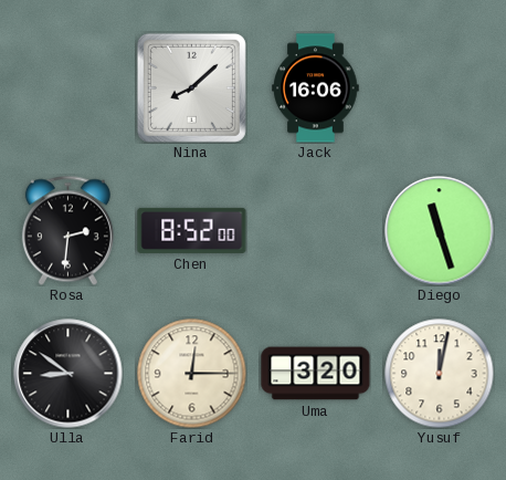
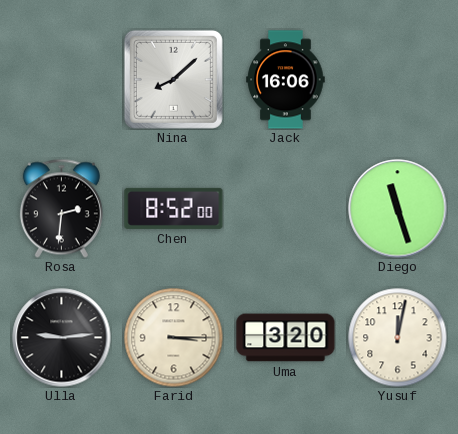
Ulla: 8:51 -> 9:14
Farid: 12:15 -> 3:15
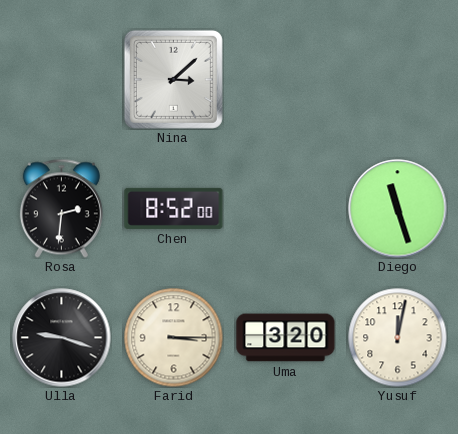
Nina: 8:08 -> 3:08
Jack: 16:06 -> none
Ulla: 9:14 -> 9:18
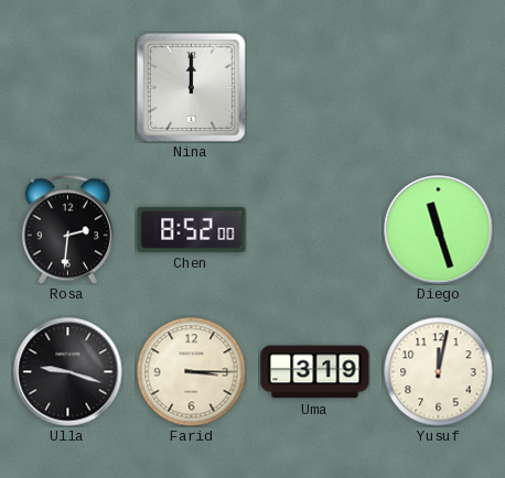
Nina: 3:08 -> 12:00
Uma: 3:20 -> 3:19
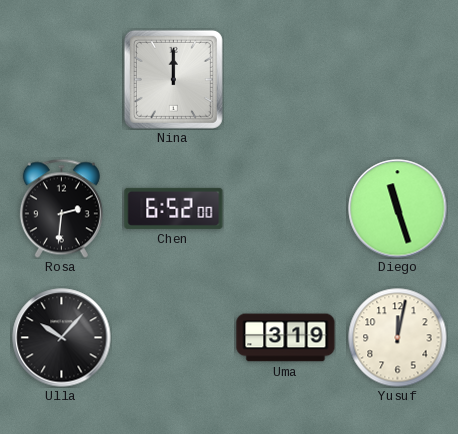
Chen: 8:52 -> 6:52
Ulla: 9:18 -> 10:07
Farid: 3:15 -> none
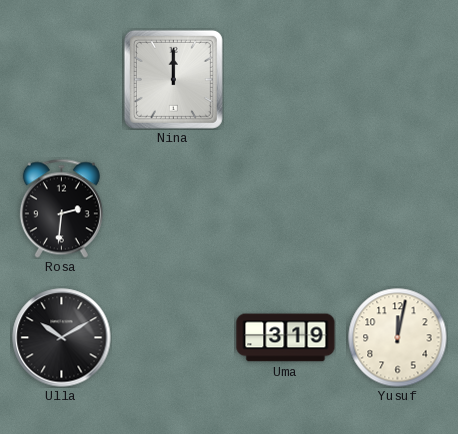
Chen: 6:52 -> none
Diego: 11:27 -> none
Ulla: 10:07 -> 10:10
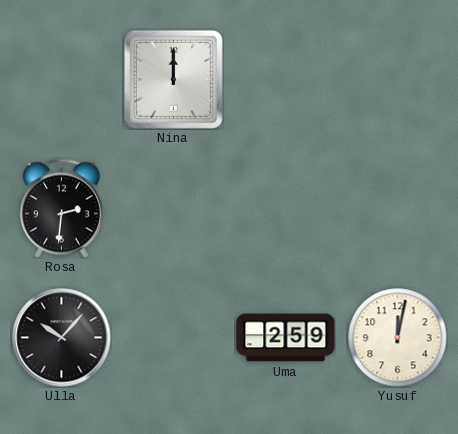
Ulla: 10:10 -> 10:07
Uma: 3:19 -> 2:59
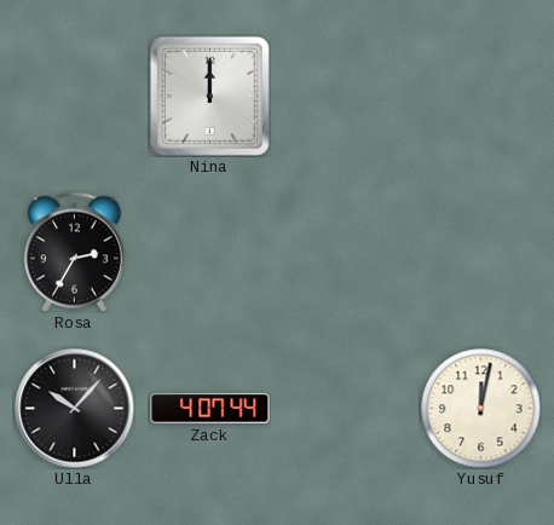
Rosa: 2:31 -> 2:35
Zack: none -> 4:07
Uma: 2:59 -> none
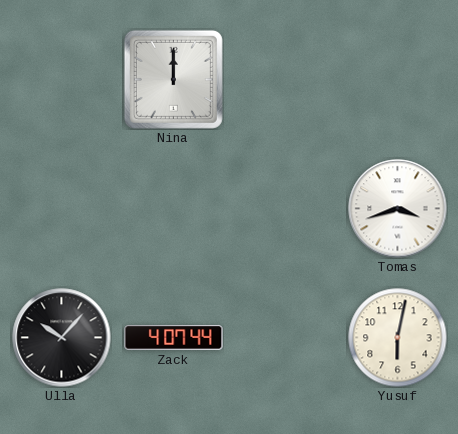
Rosa: 2:35 -> none
Tomas: none -> 3:42
Yusuf: 12:02 -> 6:02
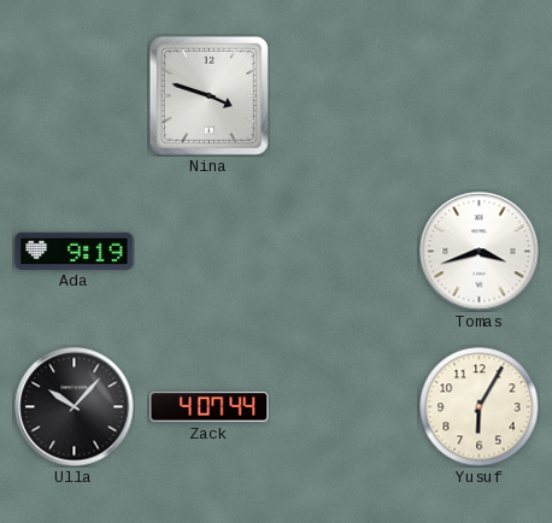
Nina: 12:00 -> 3:48
Ada: none -> 9:19
Yusuf: 6:02 -> 6:05
